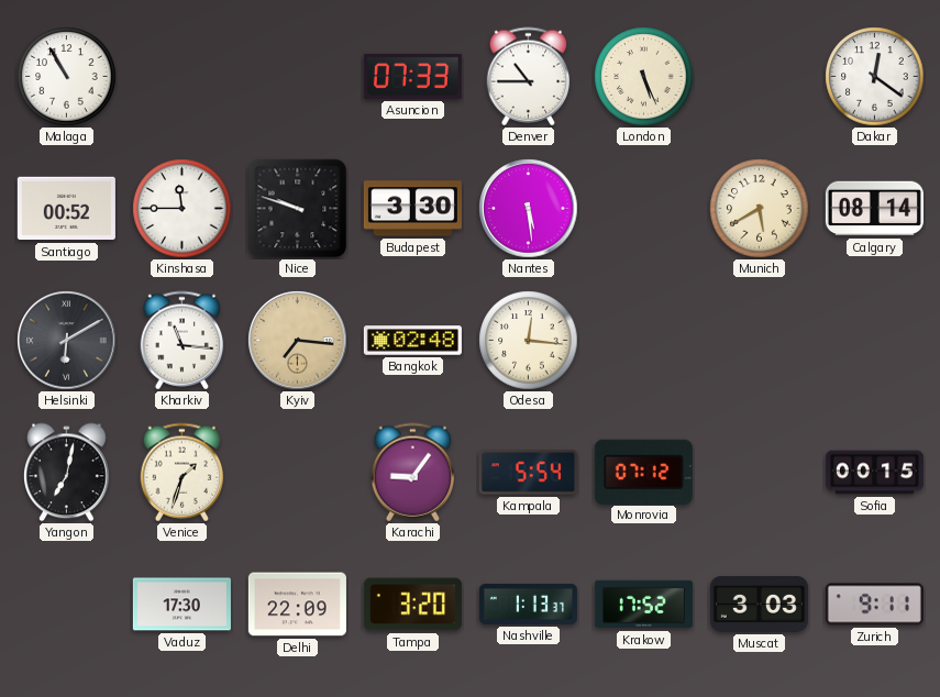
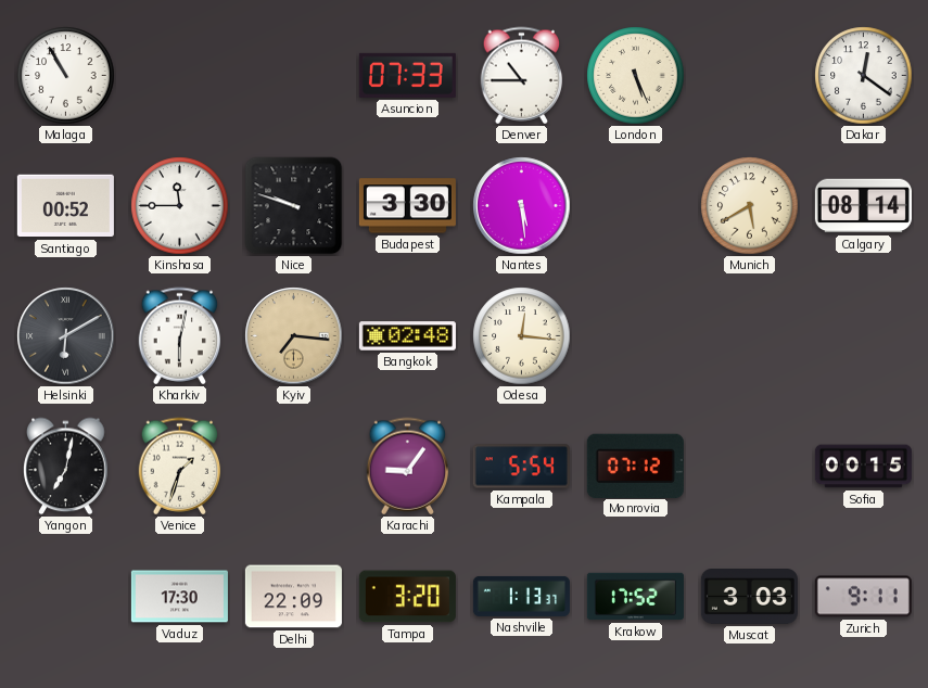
Kharkiv: 11:16 -> 6:02
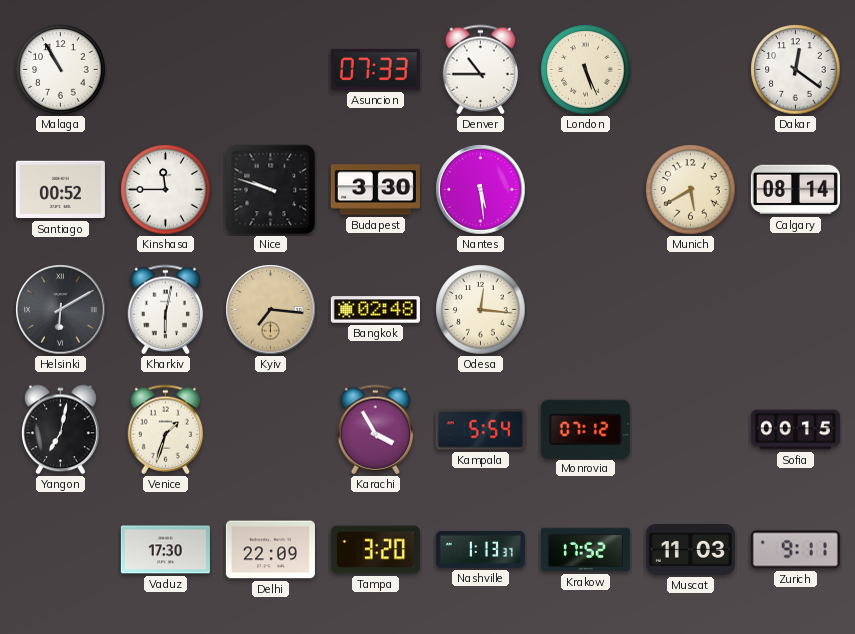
Karachi: 9:06 -> 3:55
Muscat: 3:03 -> 11:03
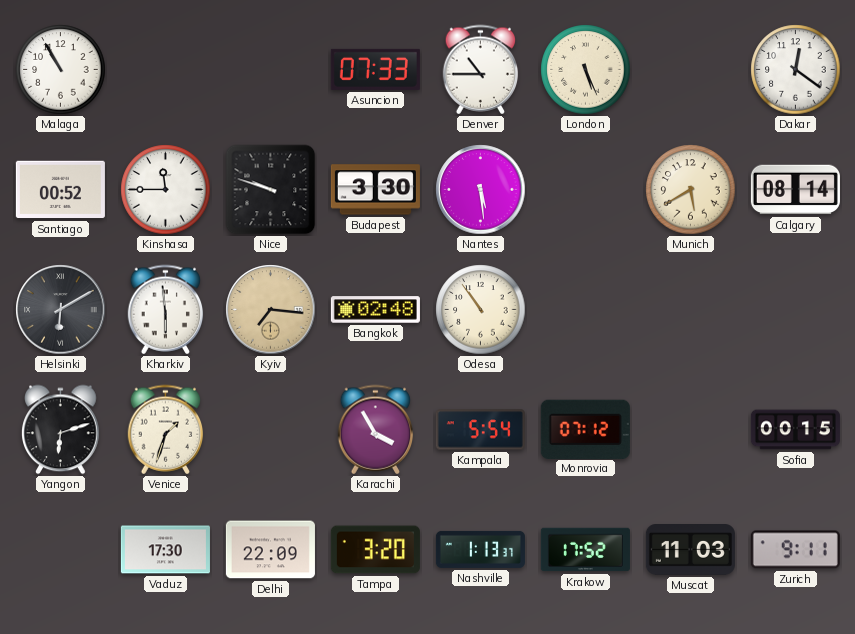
Kharkiv: 6:02 -> 5:59
Odesa: 12:16 -> 10:54
Yangon: 7:02 -> 6:12
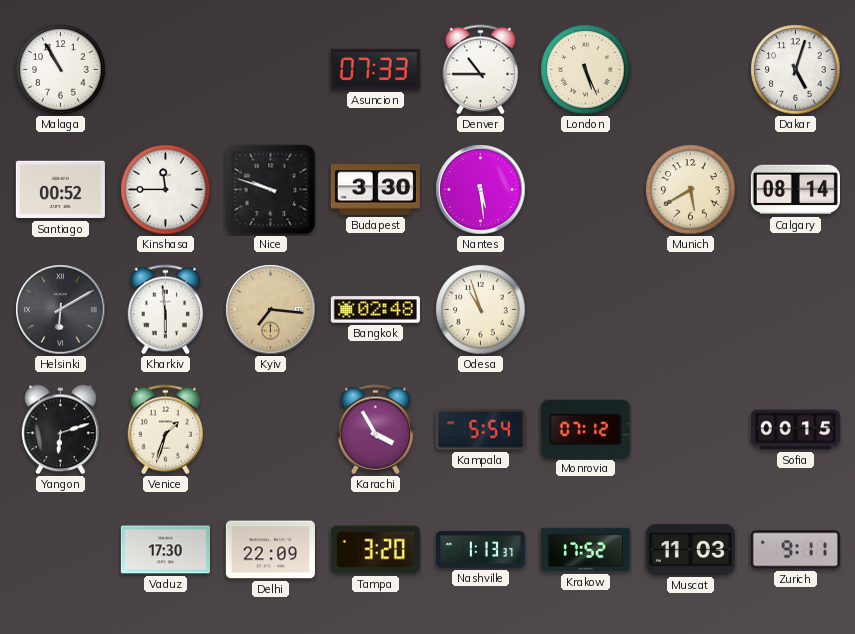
Dakar: 12:21 -> 5:03
Odesa: 10:54 -> 10:57
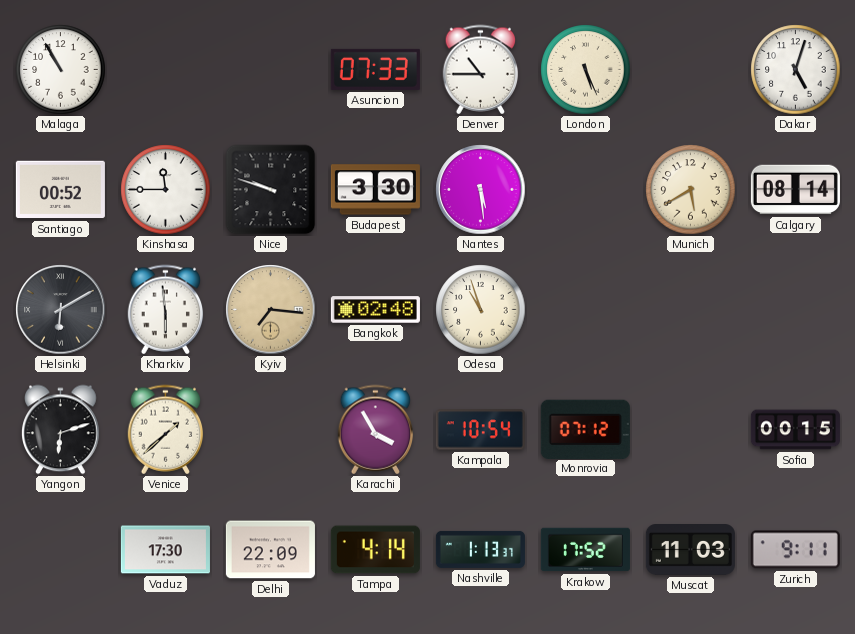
Venice: 1:33 -> 1:38
Kampala: 5:54 -> 10:54
Tampa: 3:20 -> 4:14
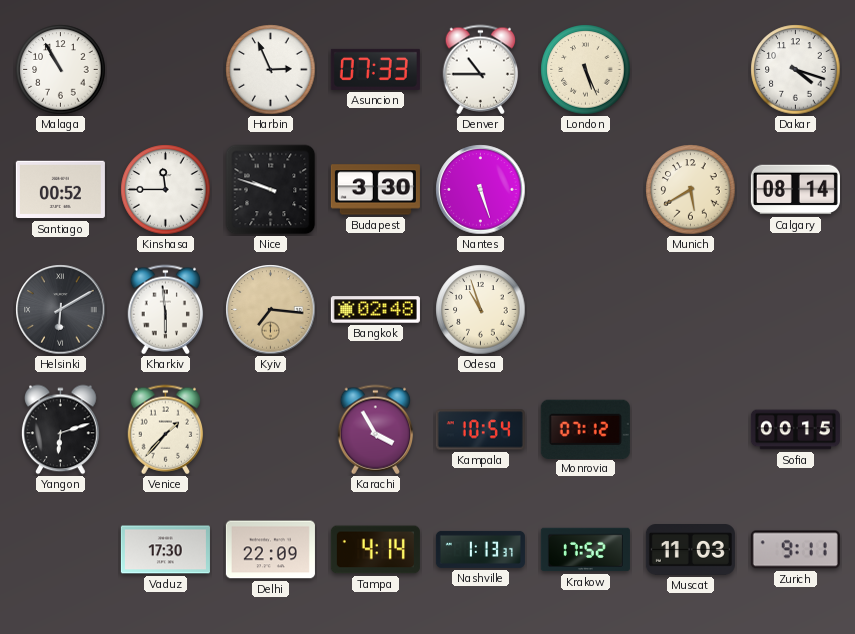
Harbin: none -> 2:56
Dakar: 5:03 -> 4:18
Nantes: 5:29 -> 5:27
Venice: 1:38 -> 1:37
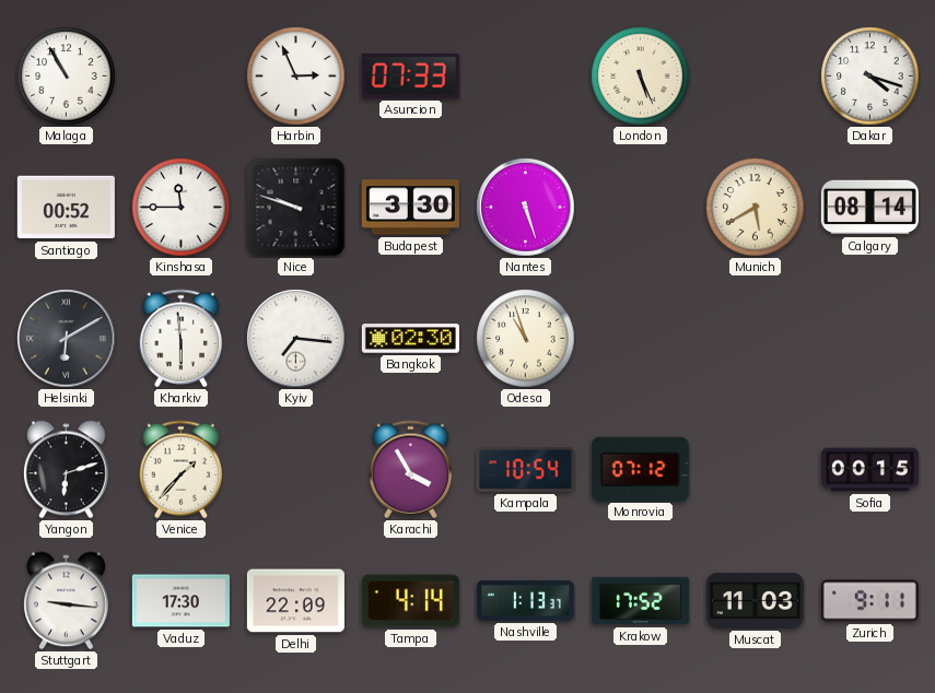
Denver: 10:45 -> none
Kyiv dial: champagne -> white
Bangkok: 02:48 -> 02:30
Stuttgart: none -> 9:16
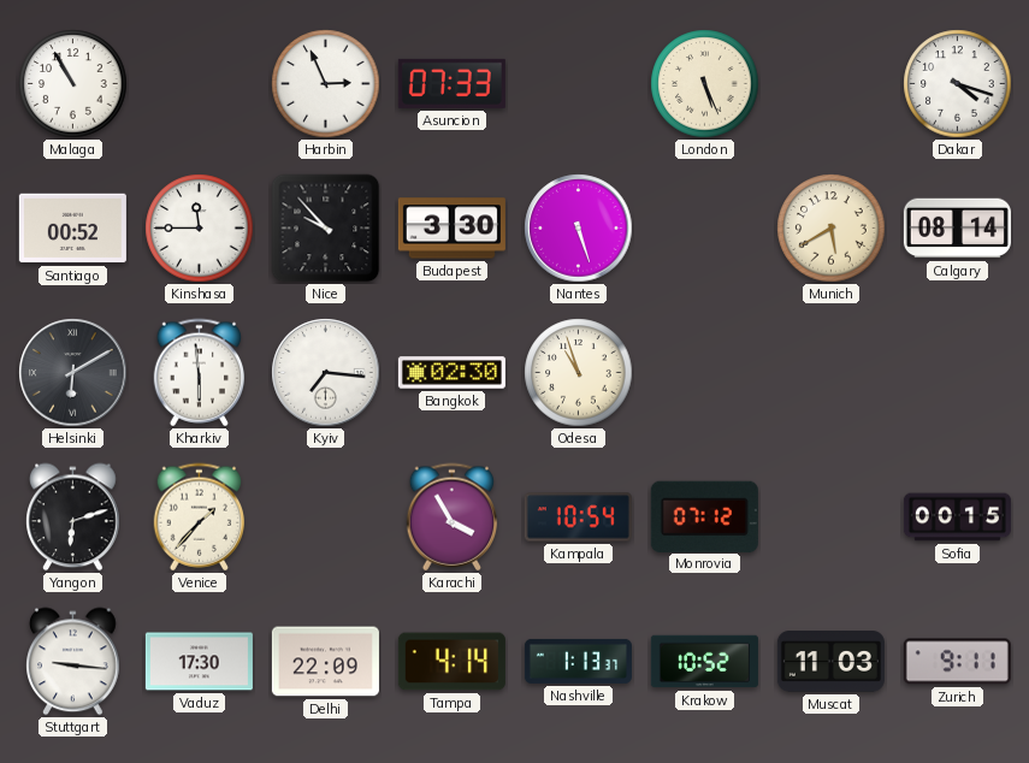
Nice: 9:48 -> 9:53
Krakow: 17:52 -> 10:52
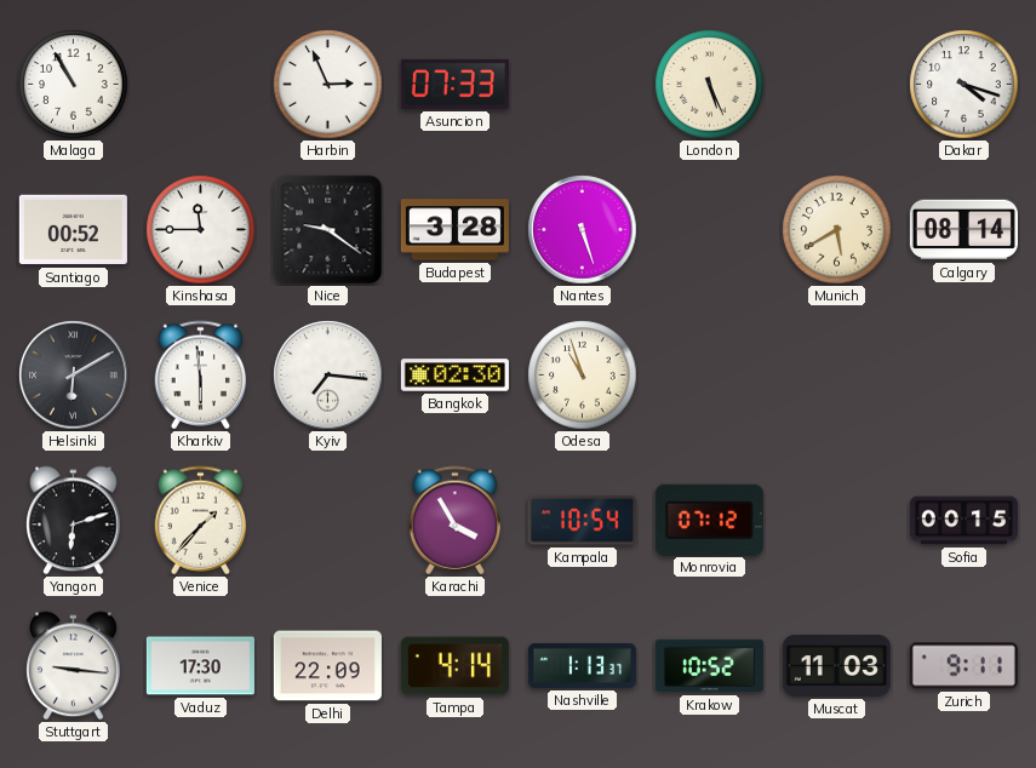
Nice: 9:53 -> 9:21
Budapest: 3:30 -> 3:28
